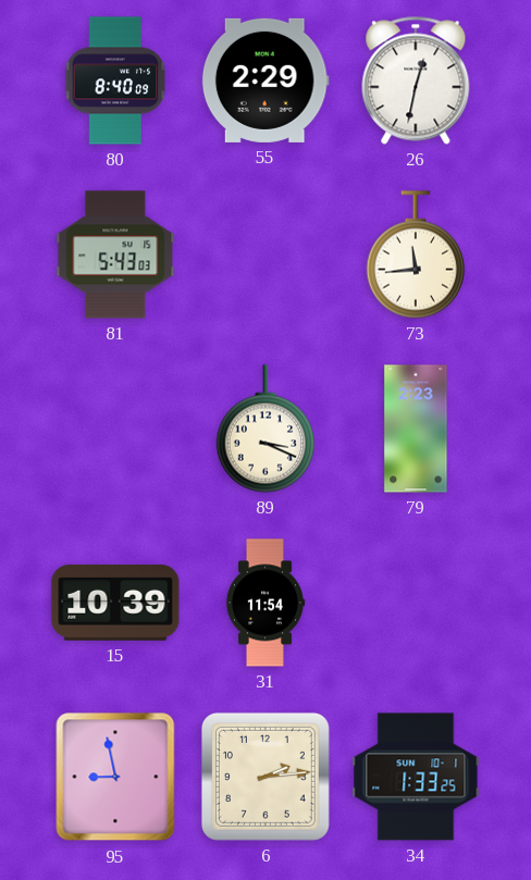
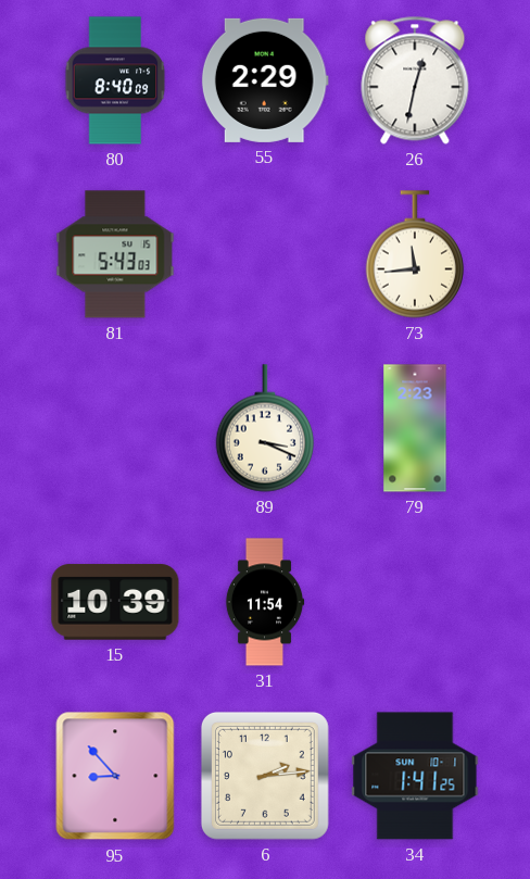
95: 8:58 -> 8:53
34: 1:33 -> 1:41
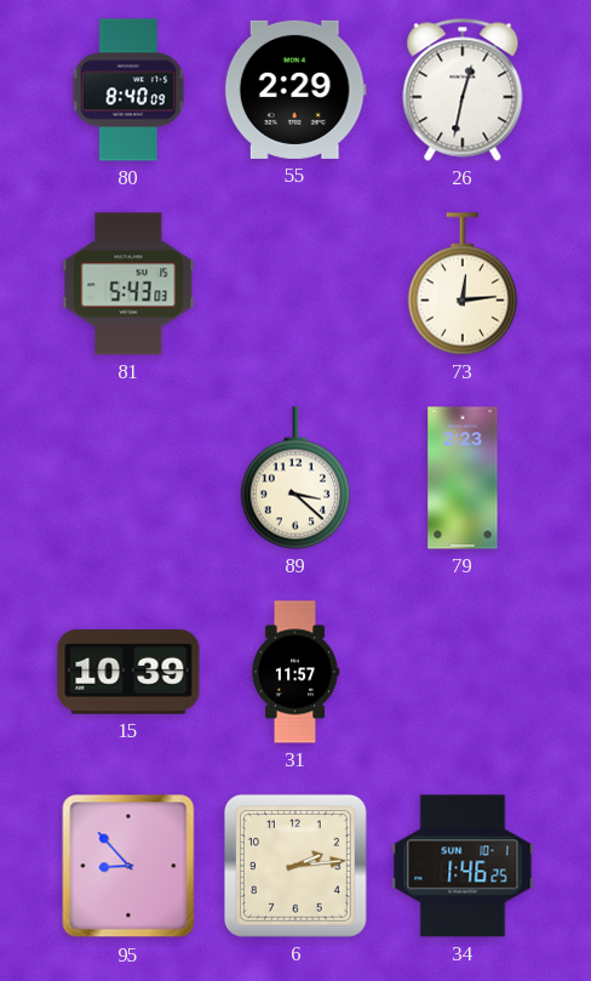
73: 11:44 -> 12:14
89: 3:19 -> 3:22
31: 11:54 -> 11:57
34: 1:41 -> 1:46
